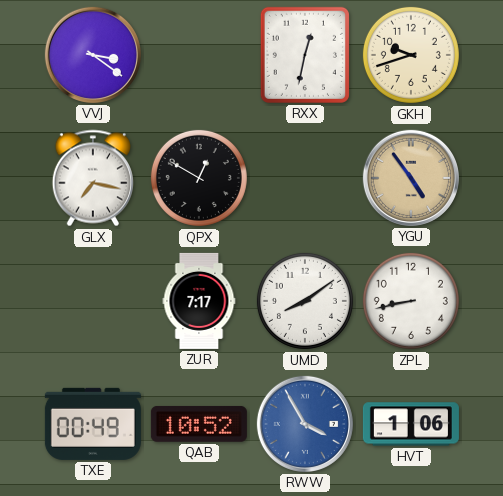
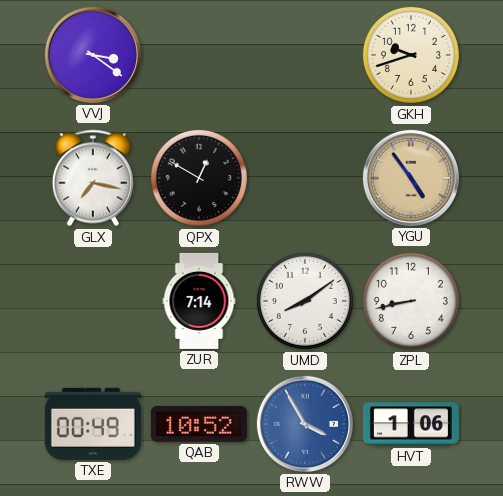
RXX: 12:32 -> none
ZUR: 7:17 -> 7:14
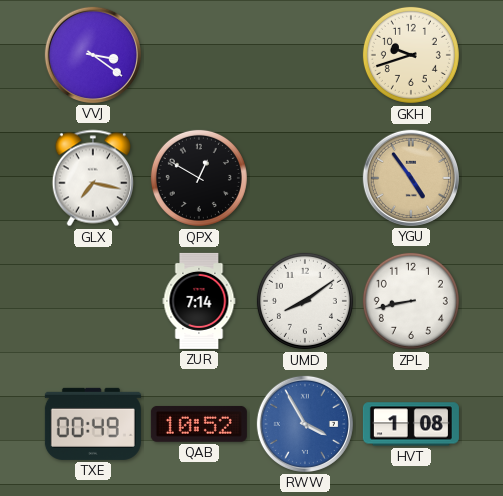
HVT: 1:06 -> 1:08
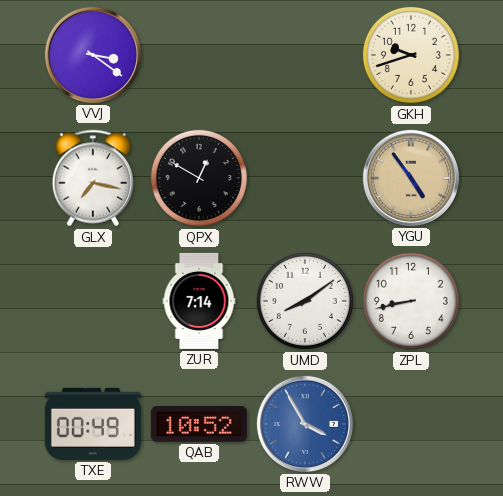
HVT: 1:08 -> none
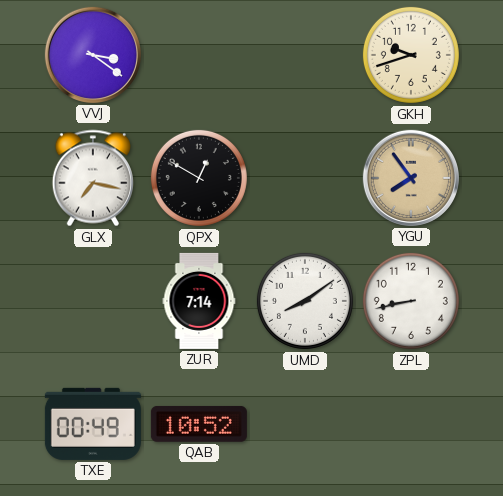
YGU: 4:54 -> 7:54
RWW: 3:55 -> none
